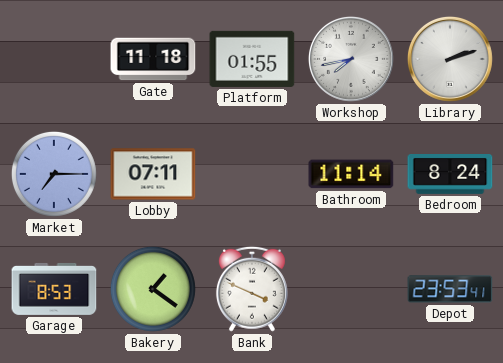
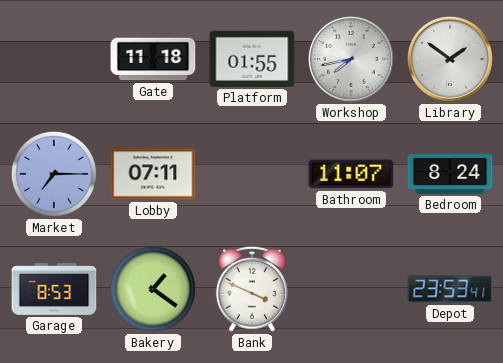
Library: 2:12 -> 1:51
Bathroom: 11:14 -> 11:07
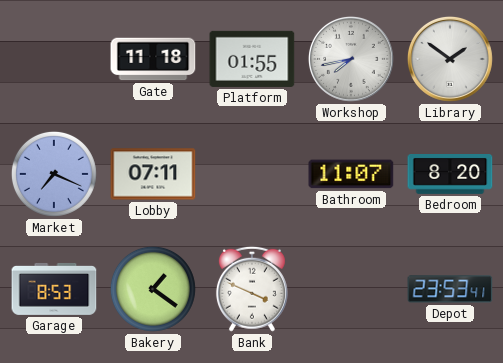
Market: 7:15 -> 7:19
Bedroom: 8:24 -> 8:20
